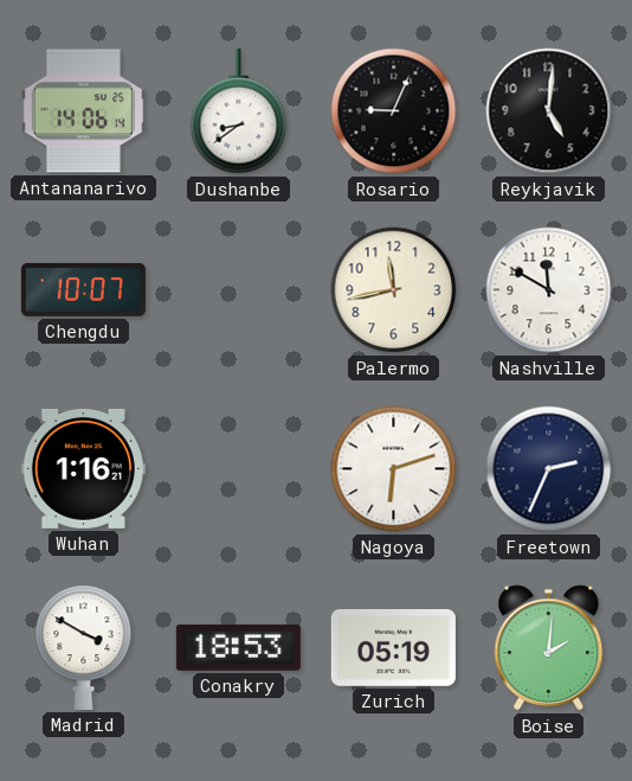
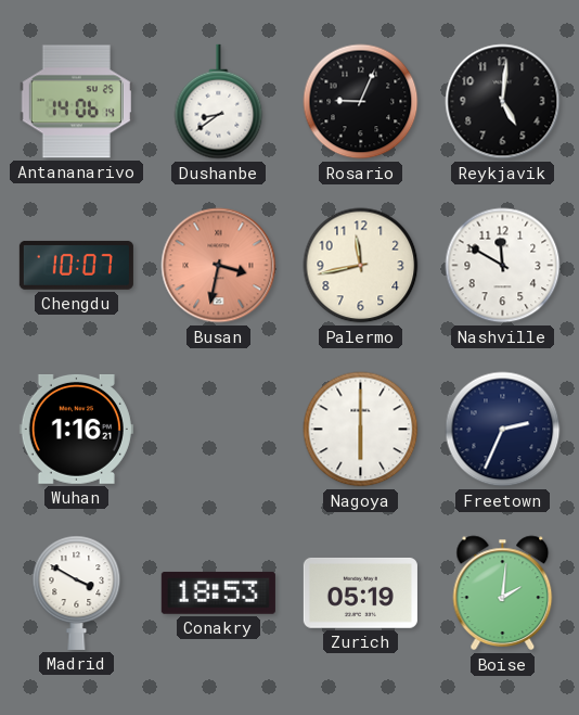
Busan: none -> 3:32
Nagoya: 6:12 -> 6:00
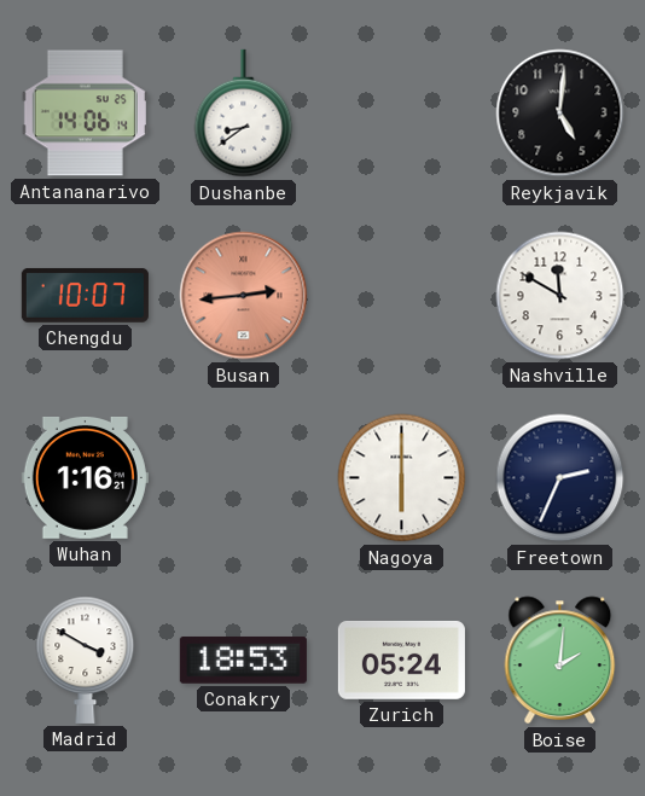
Rosario: 9:04 -> none
Busan: 3:32 -> 2:44
Palermo: 11:43 -> none
Zurich: 05:19 -> 05:24
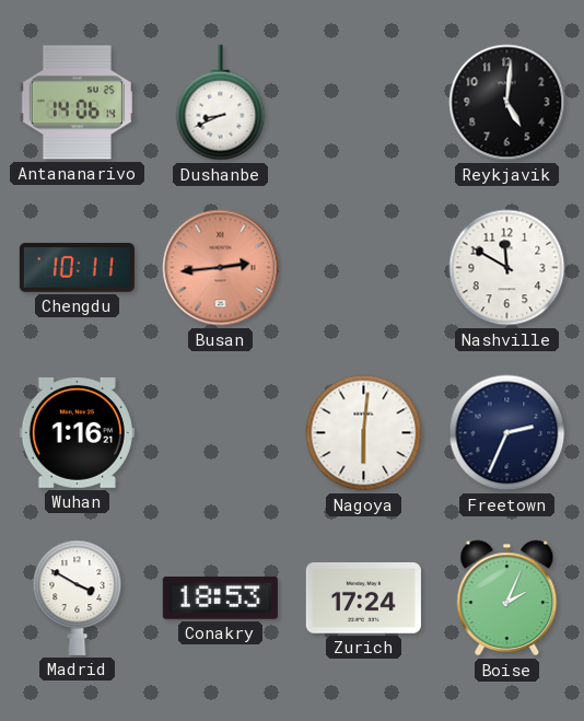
Dushanbe: 8:39 -> 8:41
Chengdu: 10:07 -> 10:11
Nagoya: 6:00 -> 6:01
Zurich: 05:24 -> 17:24
Boise: 2:01 -> 2:04
